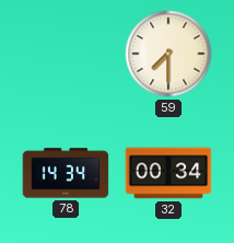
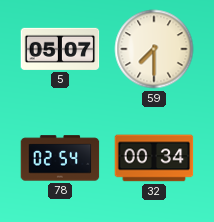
5: none -> 05:07
78: 14:34 -> 02:54
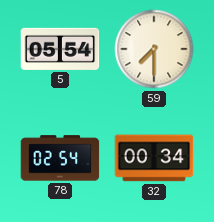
5: 05:07 -> 05:54
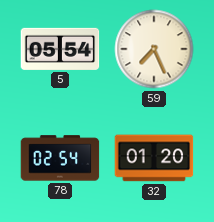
59: 7:30 -> 7:26
32: 00:34 -> 01:20
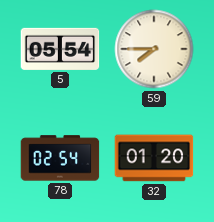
59: 7:26 -> 7:45
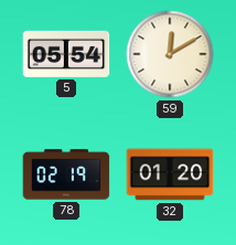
59: 7:45 -> 12:10
78: 02:54 -> 02:19
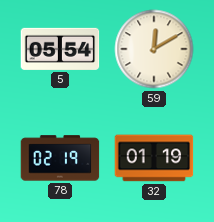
32: 01:20 -> 01:19
